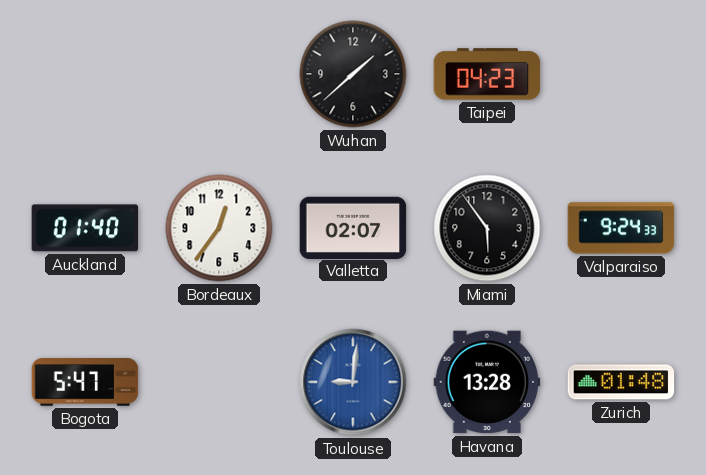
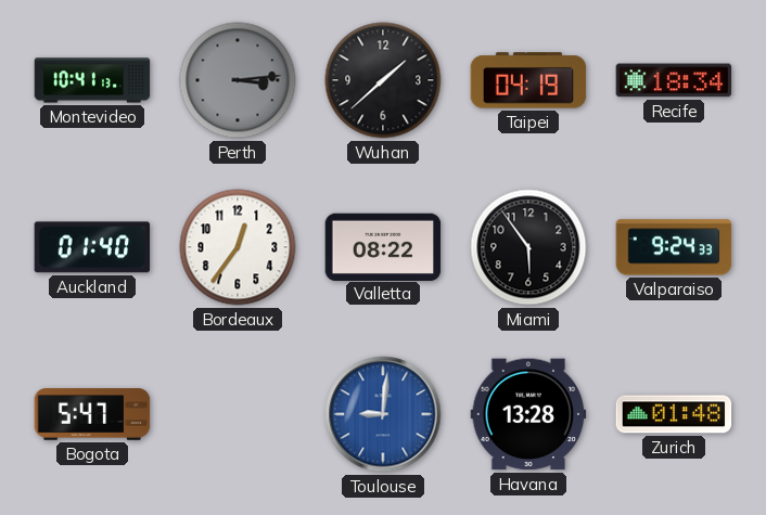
Montevideo: none -> 10:41
Perth: none -> 3:14
Taipei: 04:23 -> 04:19
Recife: none -> 18:34
Valletta: 02:07 -> 08:22
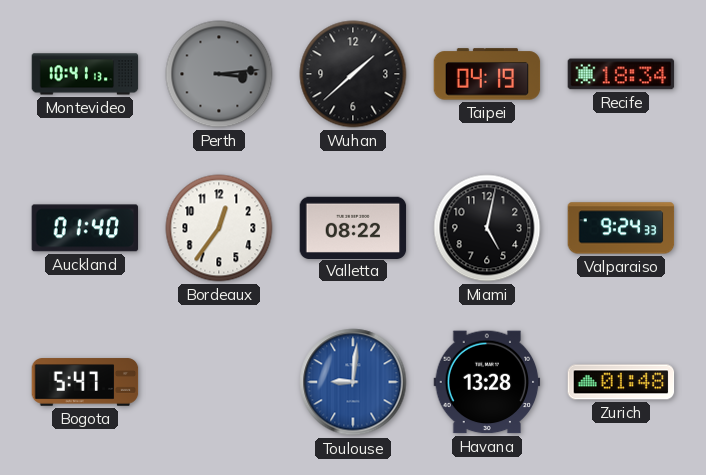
Miami: 5:54 -> 5:02
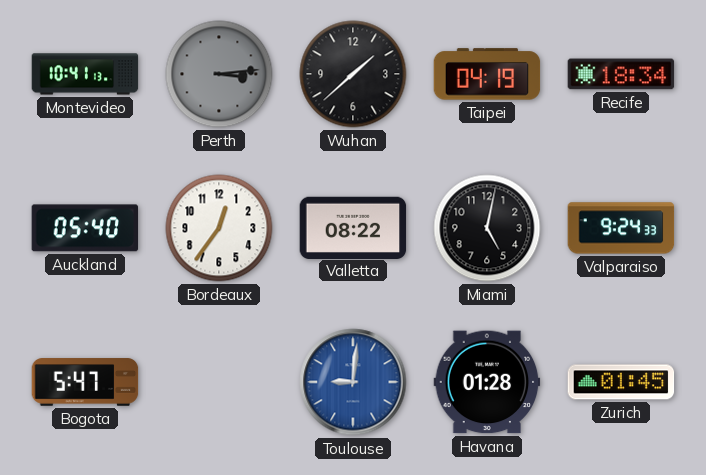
Auckland: 01:40 -> 05:40
Havana: 13:28 -> 01:28
Zurich: 01:48 -> 01:45
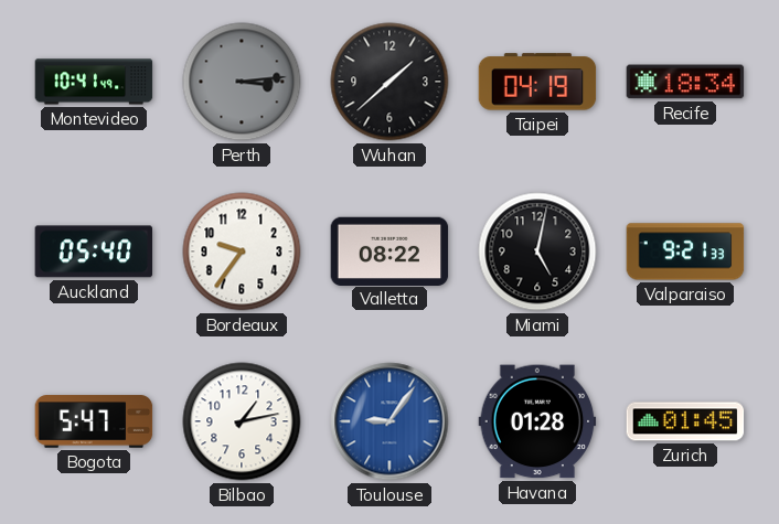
Montevideo: 10:41:13 -> 10:41:49
Bordeaux: 12:36 -> 9:36
Valparaiso: 9:24 -> 9:21
Bilbao: none -> 1:13
Toulouse: 9:01 -> 9:06
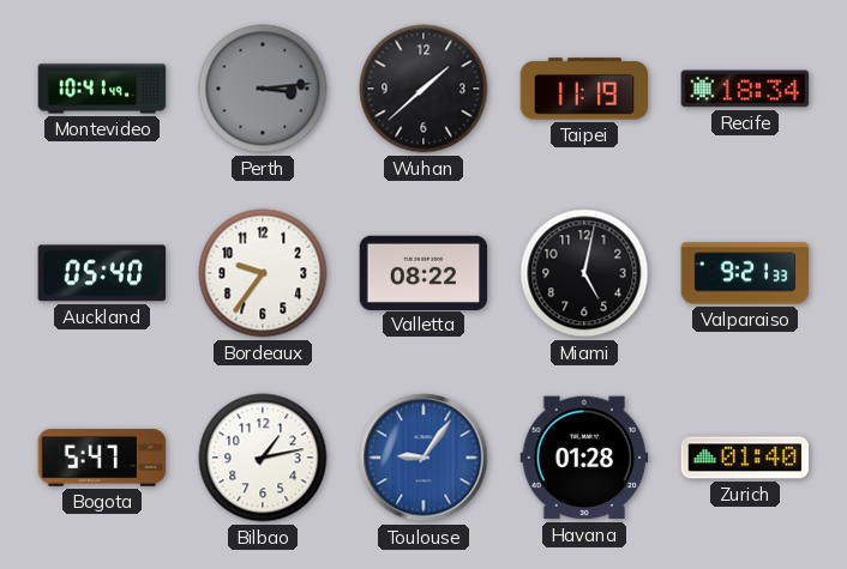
Taipei: 04:19 -> 11:19
Zurich: 01:45 -> 01:40
